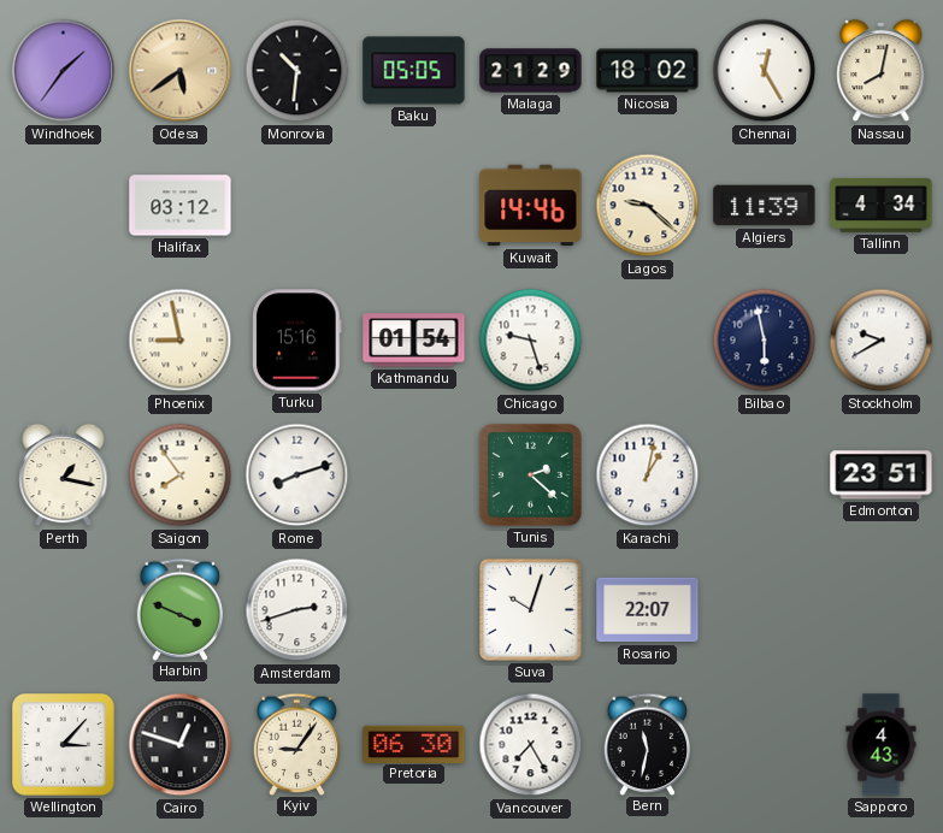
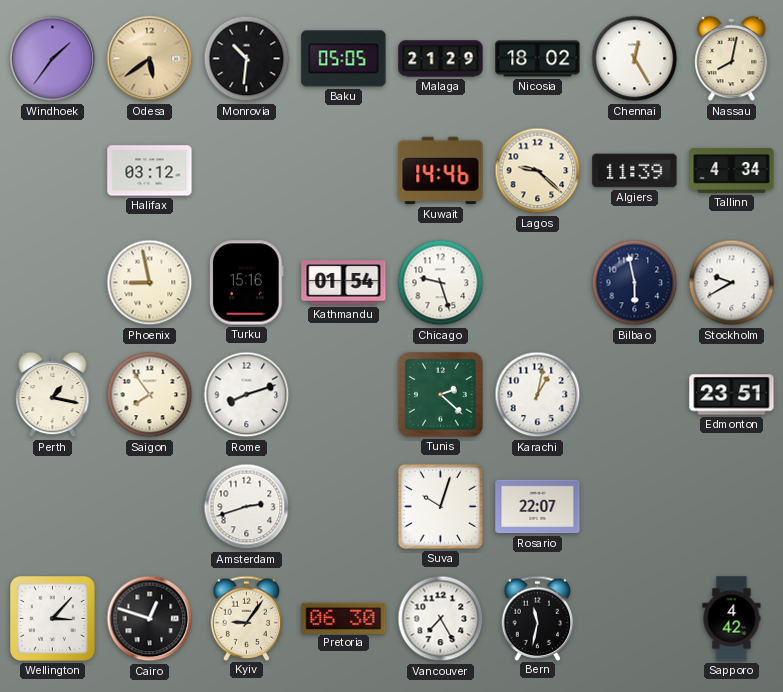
Harbin: 3:49 -> none
Sapporo: 4:43 -> 4:42
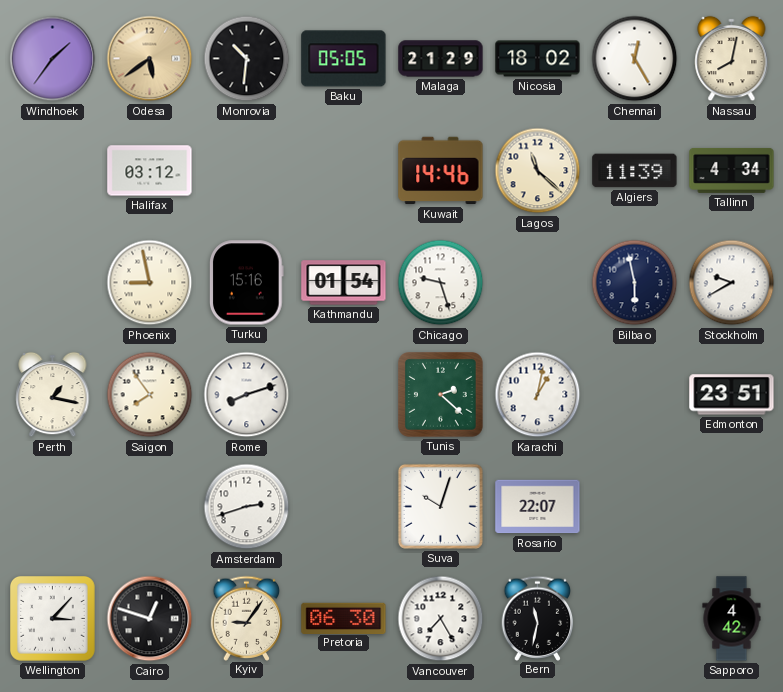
Lagos: 9:22 -> 11:22
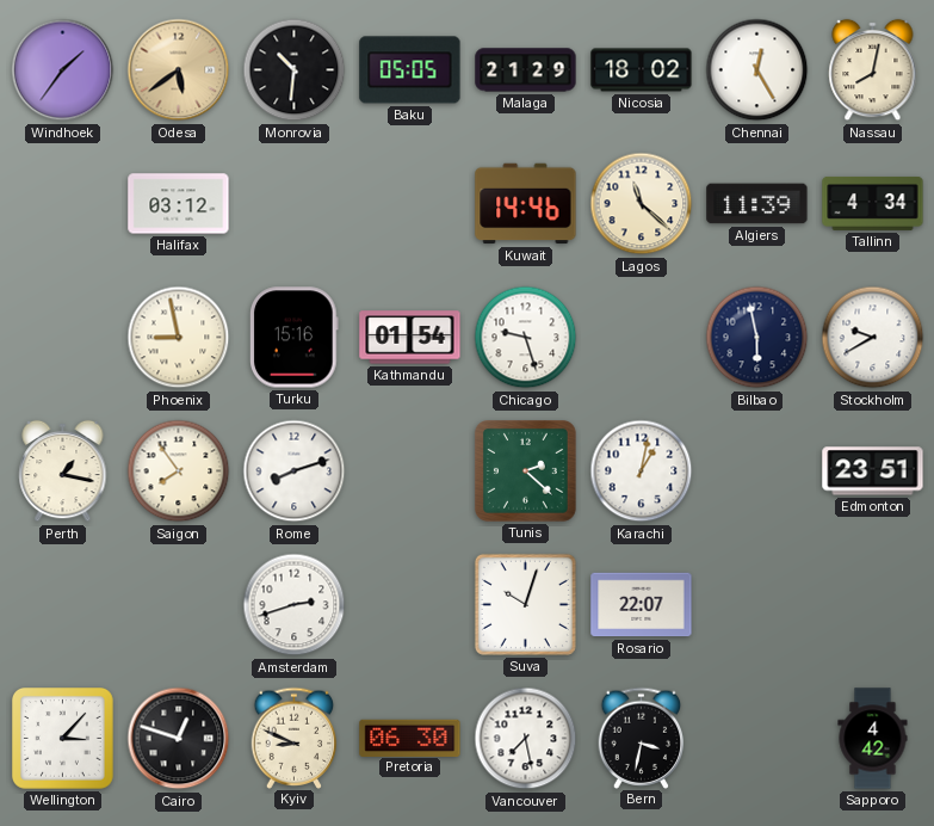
Kyiv: 9:06 -> 8:49
Vancouver: 7:25 -> 7:28
Bern: 11:32 -> 3:32
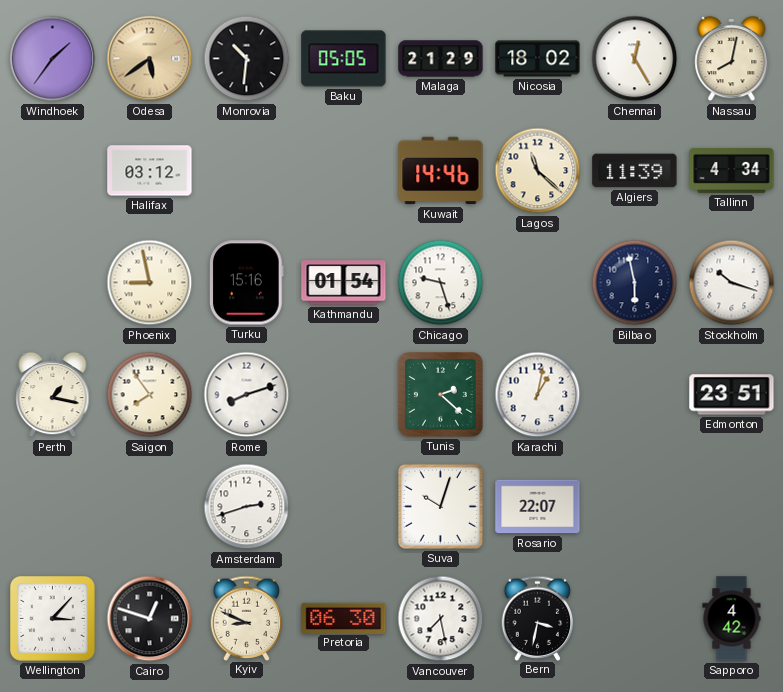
Stockholm: 9:40 -> 10:18
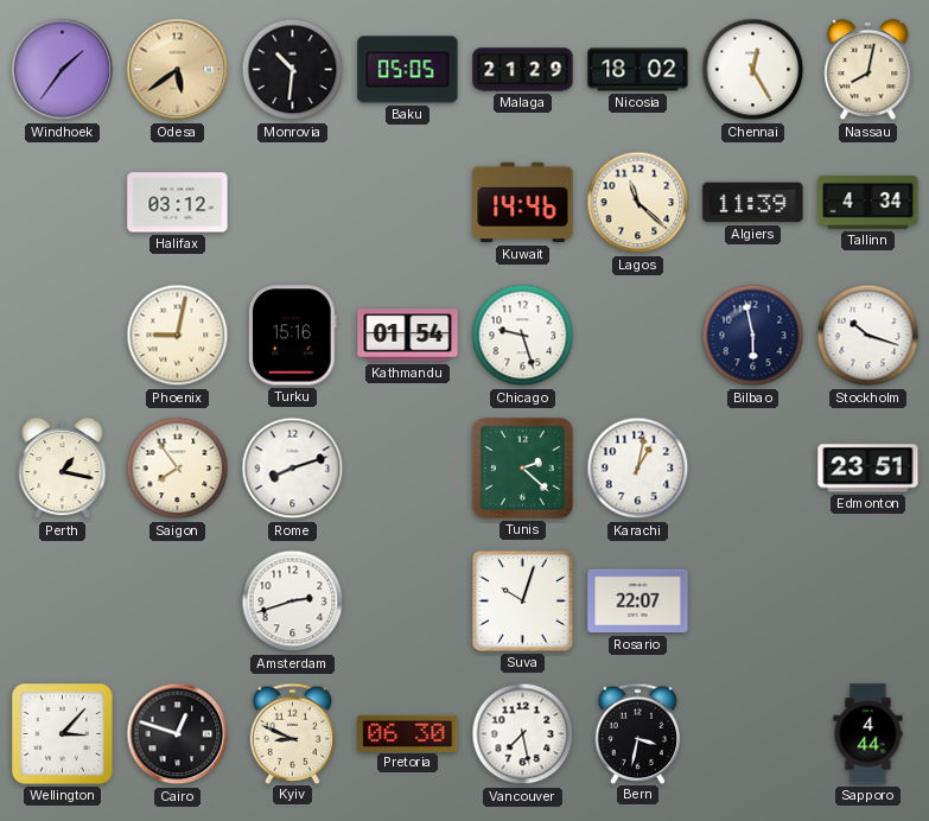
Phoenix: 8:58 -> 9:02
Sapporo: 4:42 -> 4:44
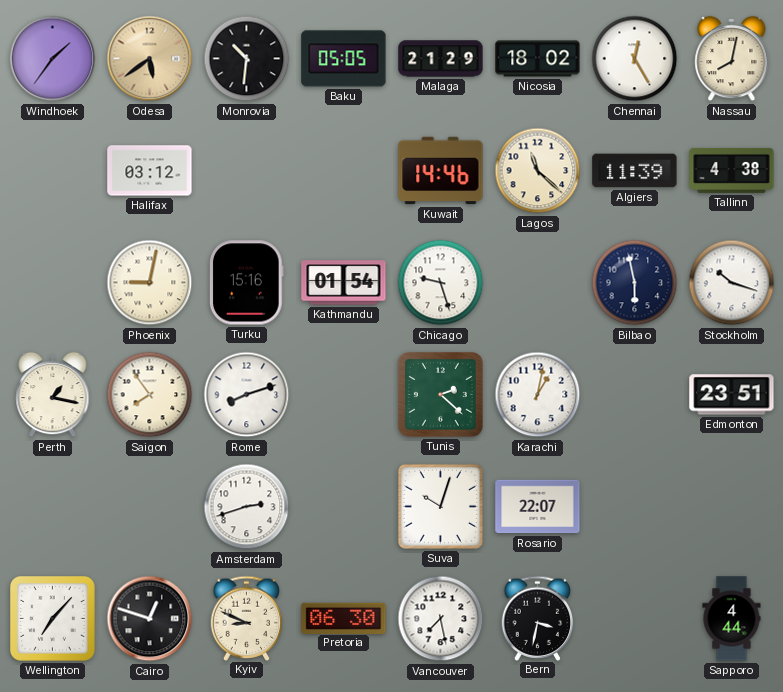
Tallinn: 4:34 -> 4:38
Wellington: 3:07 -> 7:07
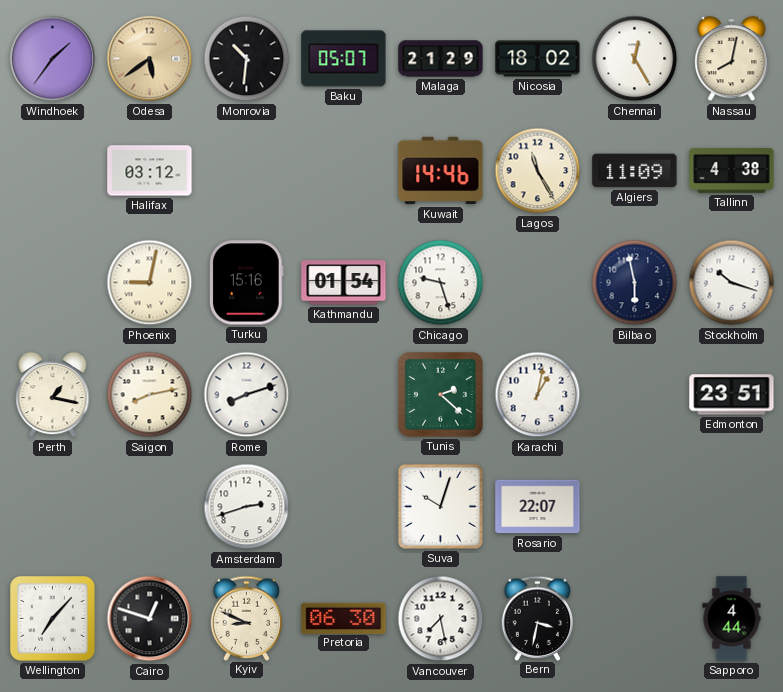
Baku: 05:05 -> 05:07
Lagos: 11:22 -> 11:25
Algiers: 11:39 -> 11:09
Saigon: 7:54 -> 8:13
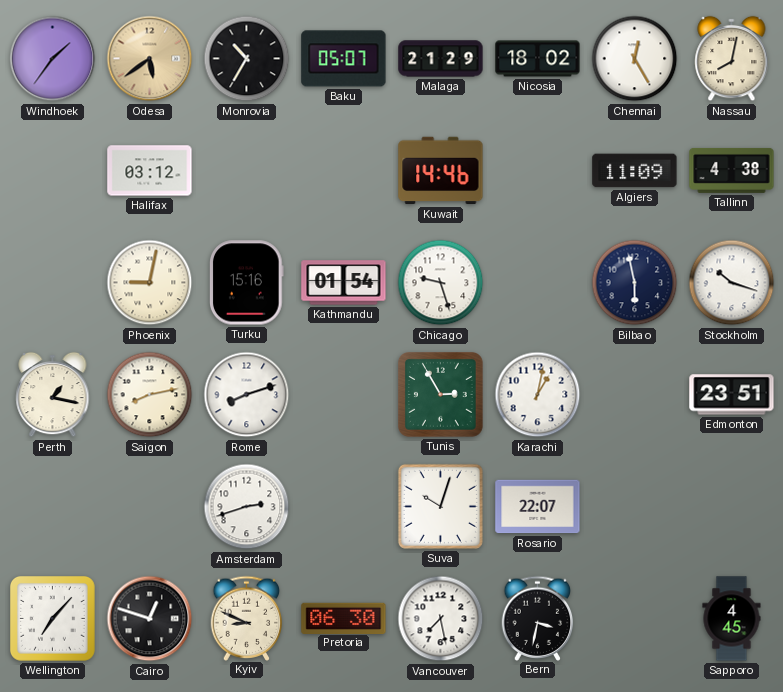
Monrovia: 10:31 -> 10:35
Lagos: 11:25 -> none
Tunis: 2:22 -> 2:55
Sapporo: 4:44 -> 4:45
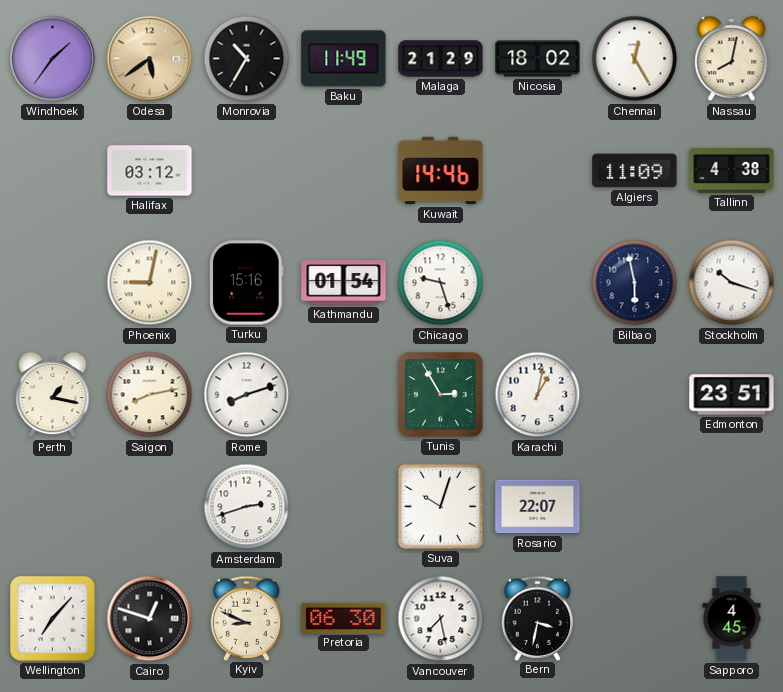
Baku: 05:07 -> 11:49
